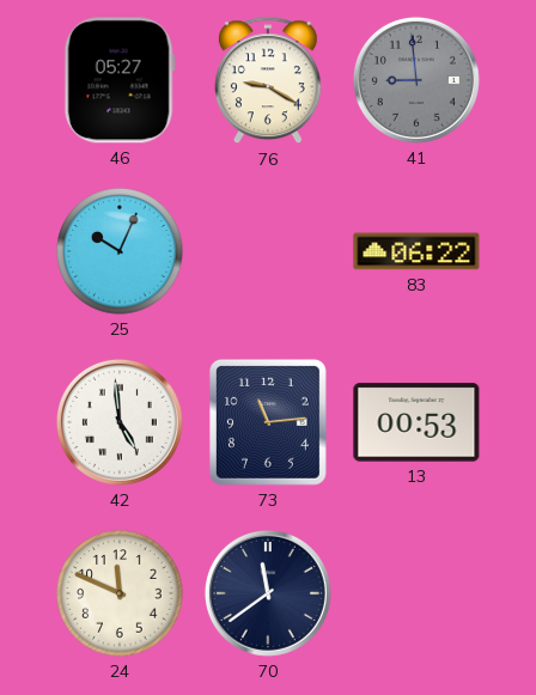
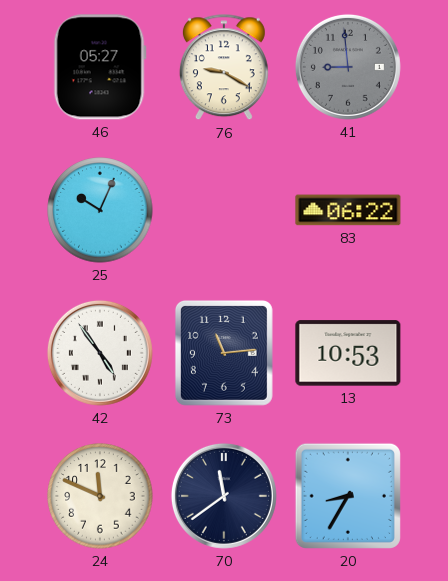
42: 4:59 -> 4:54
13: 00:53 -> 10:53
20: none -> 8:35
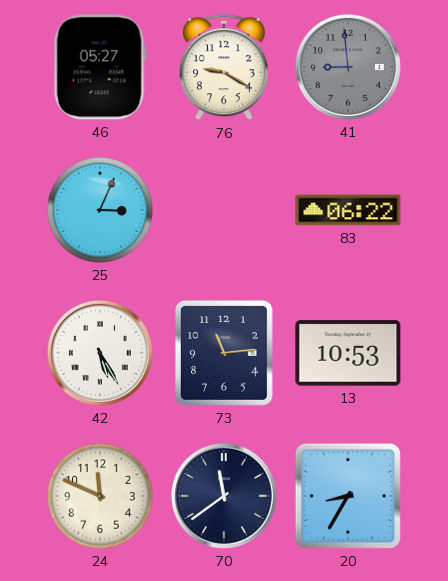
25: 10:04 -> 3:04
42: 4:54 -> 5:25
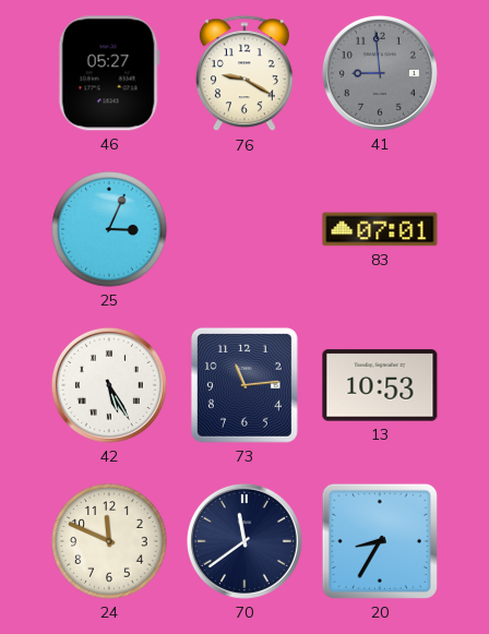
83: 06:22 -> 07:01
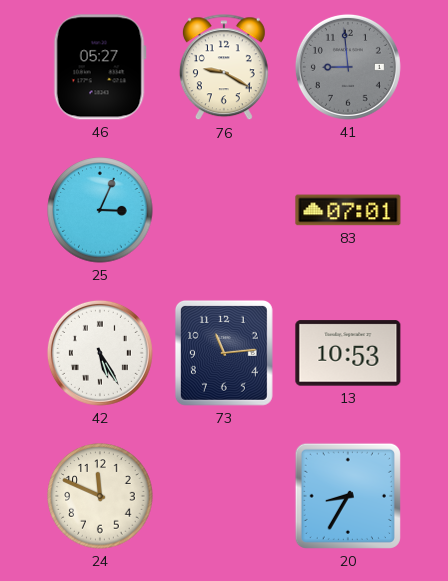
70: 11:39 -> none
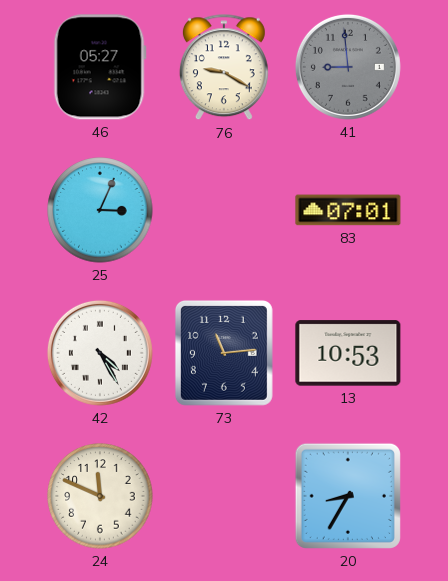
42: 5:25 -> 4:25
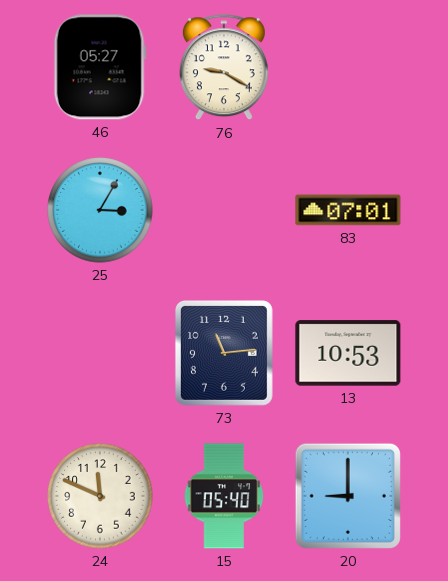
41: 8:59 -> none
25: 3:04 -> 3:05
42: 4:25 -> none
15: none -> 05:40
20: 8:35 -> 9:00
